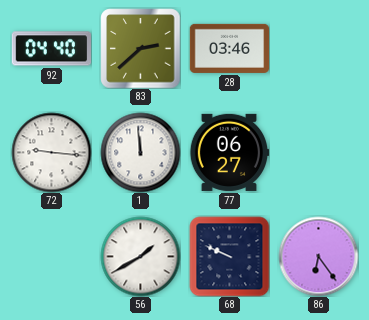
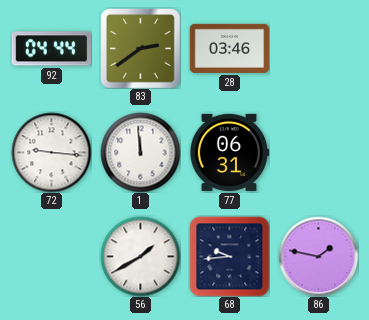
92: 04:40 -> 04:44
83: 2:38 -> 2:39
77: 06:27 -> 06:31
68: 9:49 -> 9:44
86: 6:24 -> 1:47
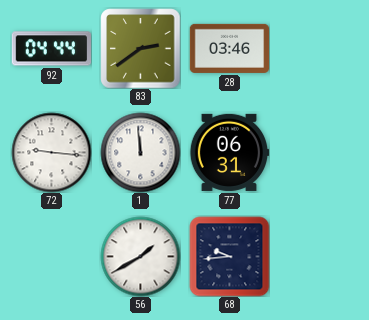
86: 1:47 -> none
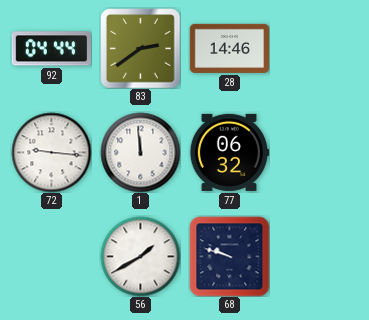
28: 03:46 -> 14:46
77: 06:31 -> 06:32
68: 9:44 -> 9:48
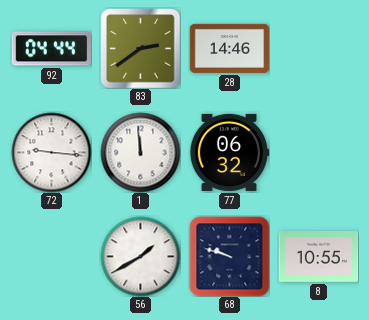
8: none -> 10:55
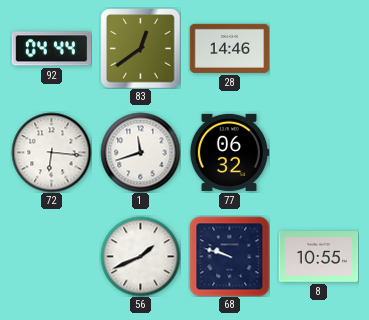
83: 2:39 -> 12:39
72: 9:16 -> 6:16
1: 11:59 -> 11:42
56: 1:40 -> 1:41
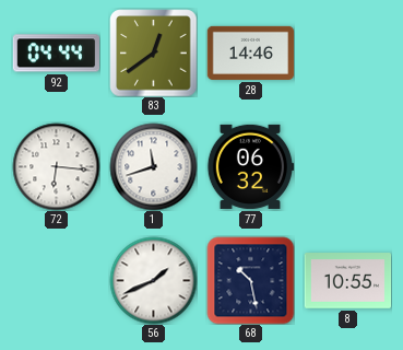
68: 9:48 -> 10:28
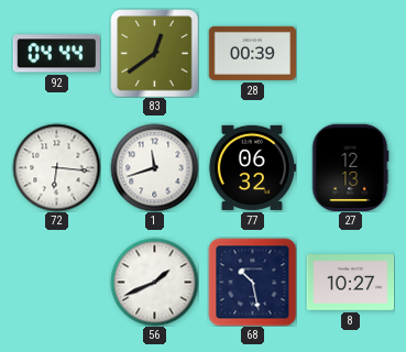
28: 14:46 -> 00:39
27: none -> 12:13
8: 10:55 -> 10:27
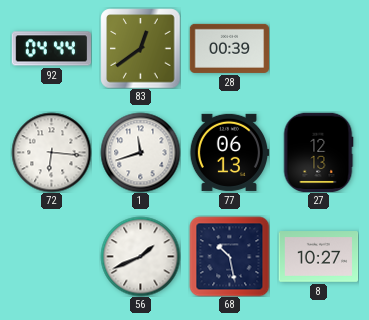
77: 06:32 -> 06:13
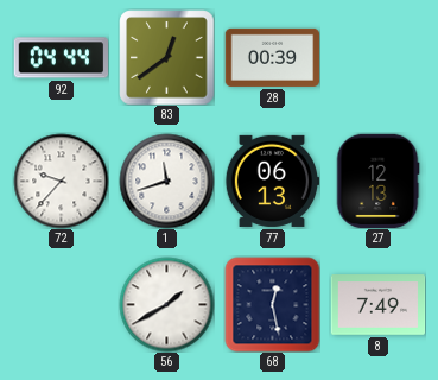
72: 6:16 -> 9:37
56: 1:41 -> 1:40
68: 10:28 -> 12:28
8: 10:27 -> 7:49
